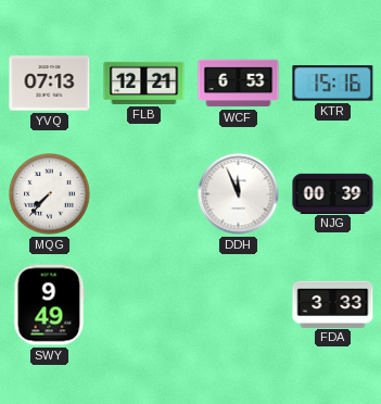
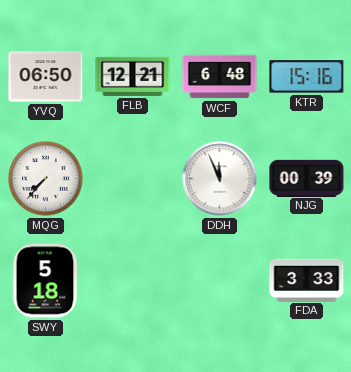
YVQ: 07:13 -> 06:50
WCF: 6:53 -> 6:48
SWY: 9:49 -> 5:18
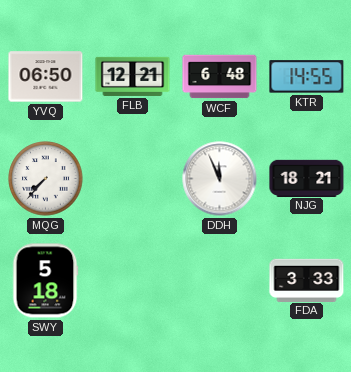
KTR: 15:16 -> 14:55
NJG: 00:39 -> 18:21
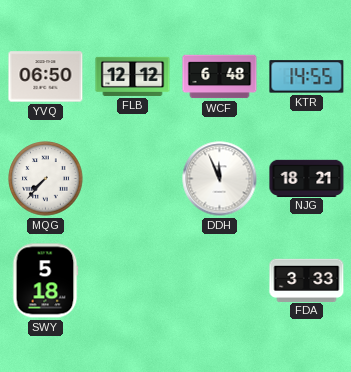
FLB: 12:21 -> 12:12
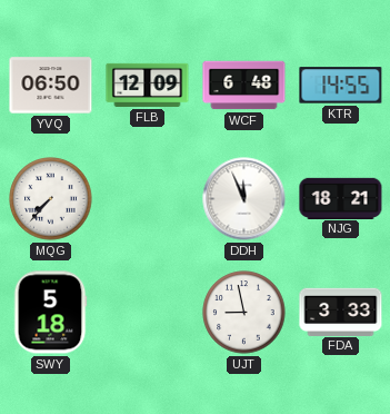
FLB: 12:12 -> 12:09
UJT: none -> 8:58
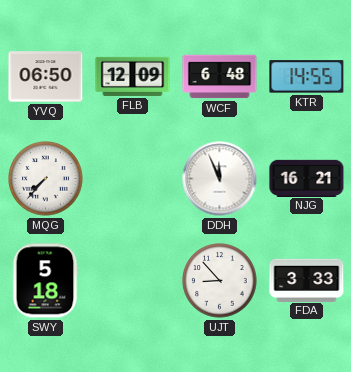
NJG: 18:21 -> 16:21
UJT: 8:58 -> 8:53
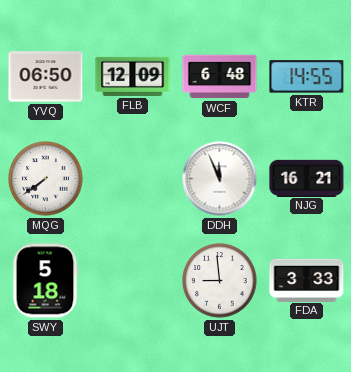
MQG: 7:37 -> 7:39
UJT: 8:53 -> 8:59
